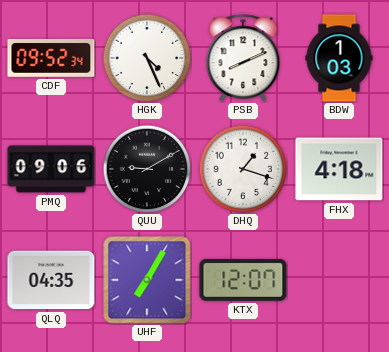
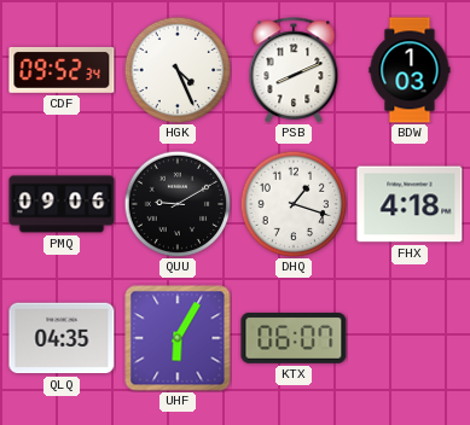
UHF: 7:05 -> 6:05
KTX: 12:07 -> 06:07
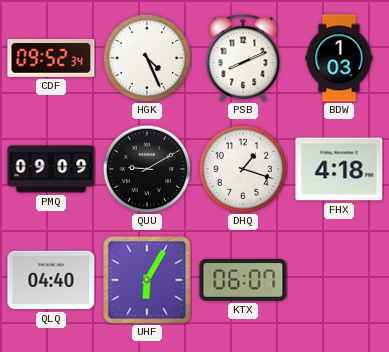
PMQ: 09:06 -> 09:09
QLQ: 04:35 -> 04:40
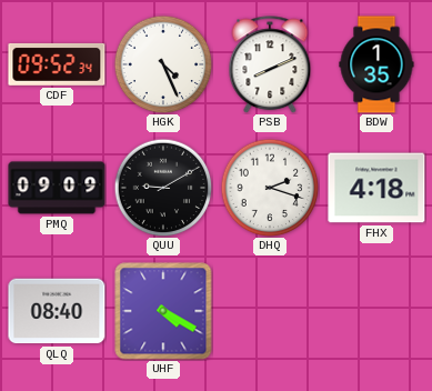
BDW: 1:03 -> 1:35
DHQ: 1:18 -> 2:18
QLQ: 04:40 -> 08:40
UHF: 6:05 -> 4:20
KTX: 06:07 -> none
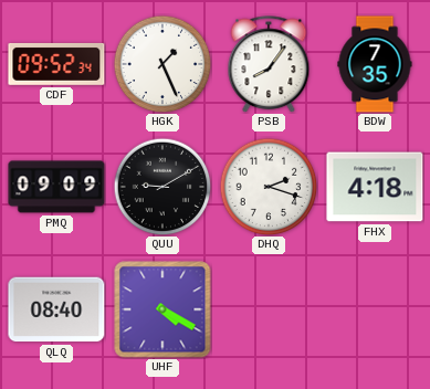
HGK: 4:26 -> 1:26
PSB: 8:11 -> 8:06
BDW: 1:35 -> 7:35
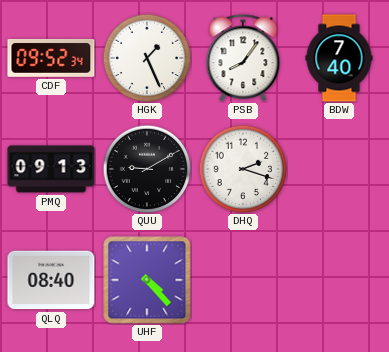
BDW: 7:35 -> 7:40
PMQ: 09:09 -> 09:13
FHX: 4:18 -> none
UHF: 4:20 -> 4:23
